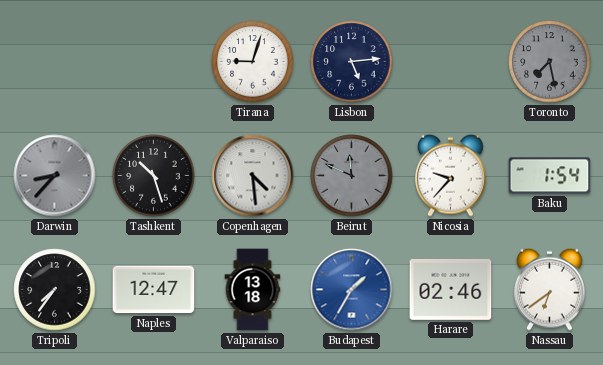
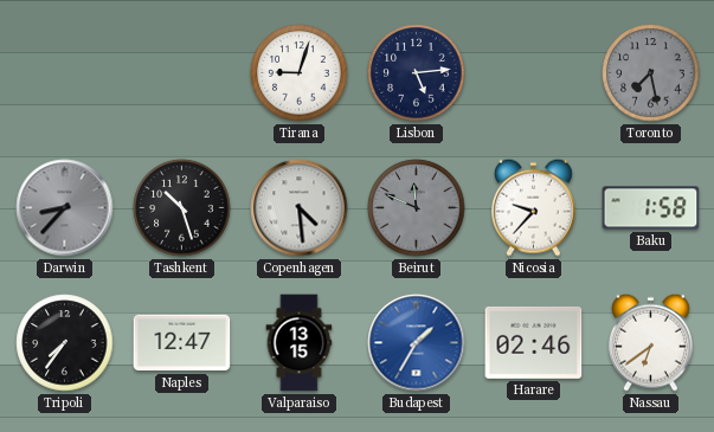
Baku: 1:54 -> 1:58
Valparaiso: 13:18 -> 13:15
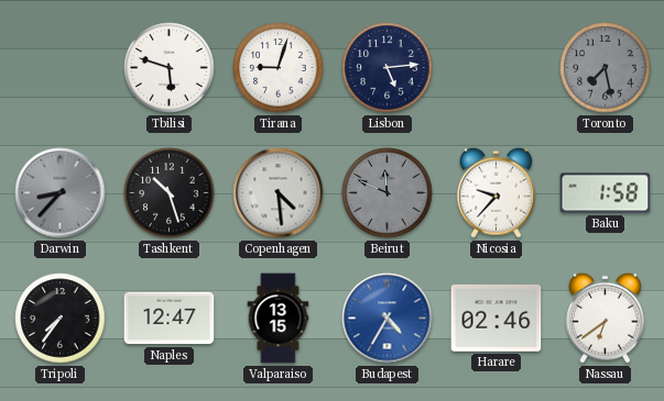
Tbilisi: none -> 5:48
Budapest: 1:35 -> 4:35
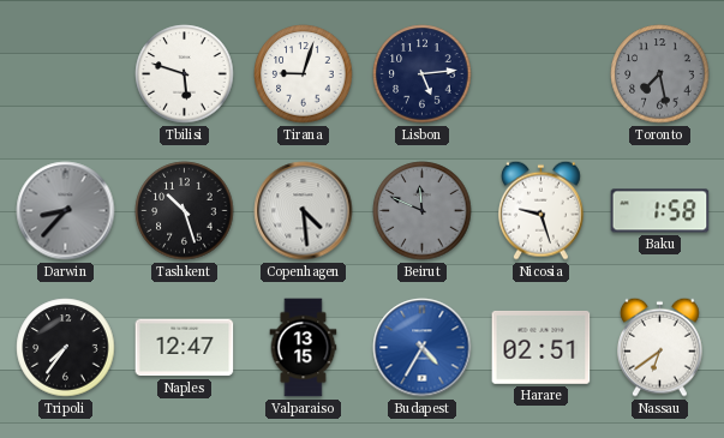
Nicosia: 9:37 -> 9:27
Harare: 02:46 -> 02:51
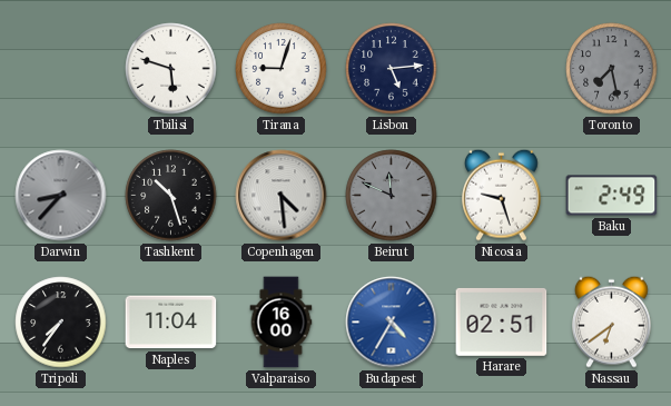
Baku: 1:58 -> 2:49
Naples: 12:47 -> 11:04
Valparaiso: 13:15 -> 16:00
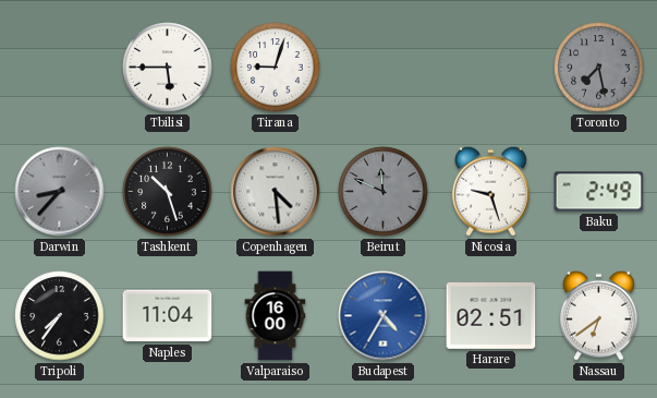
Tbilisi: 5:48 -> 5:45
Lisbon: 5:14 -> none
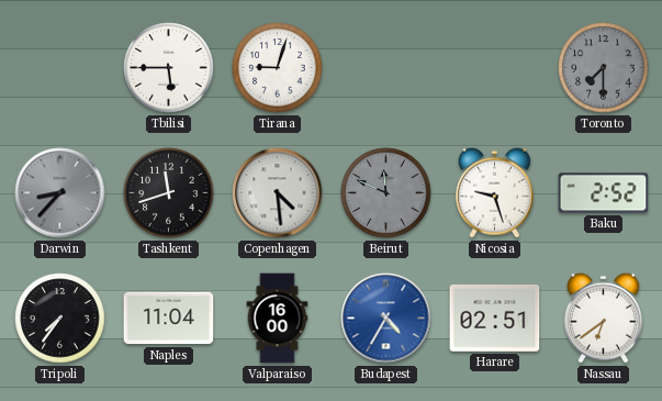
Toronto: 7:28 -> 7:30
Tashkent: 10:27 -> 11:42
Baku: 2:49 -> 2:52
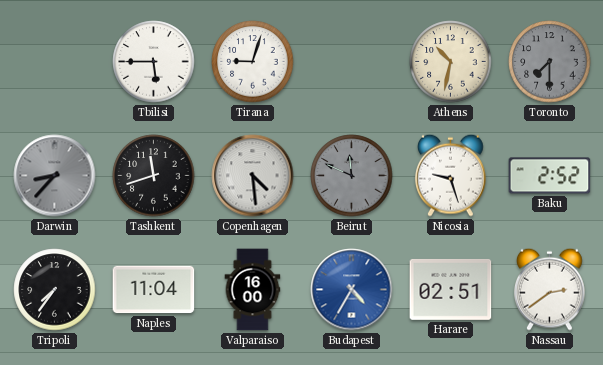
Athens: none -> 10:32
Nassau: 6:39 -> 2:39
